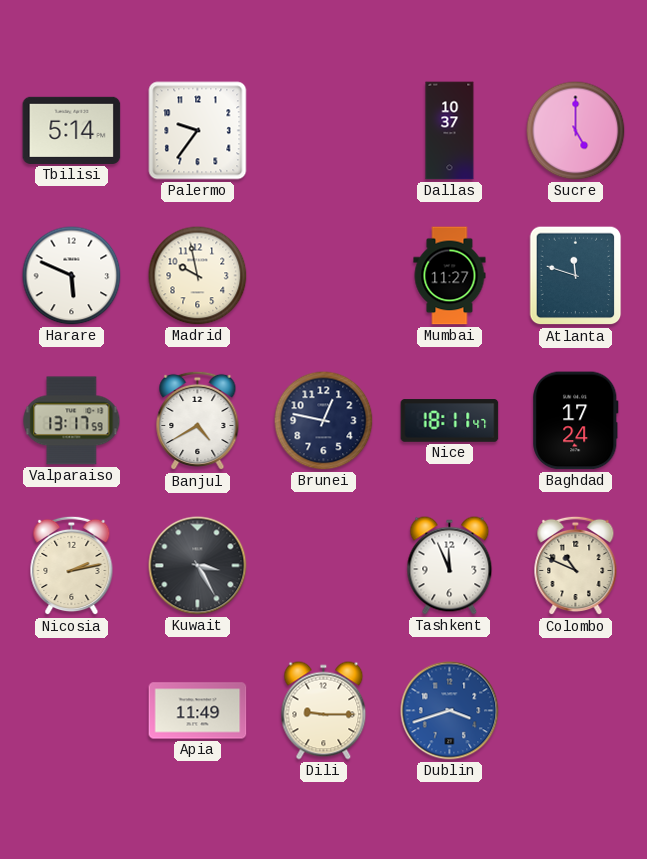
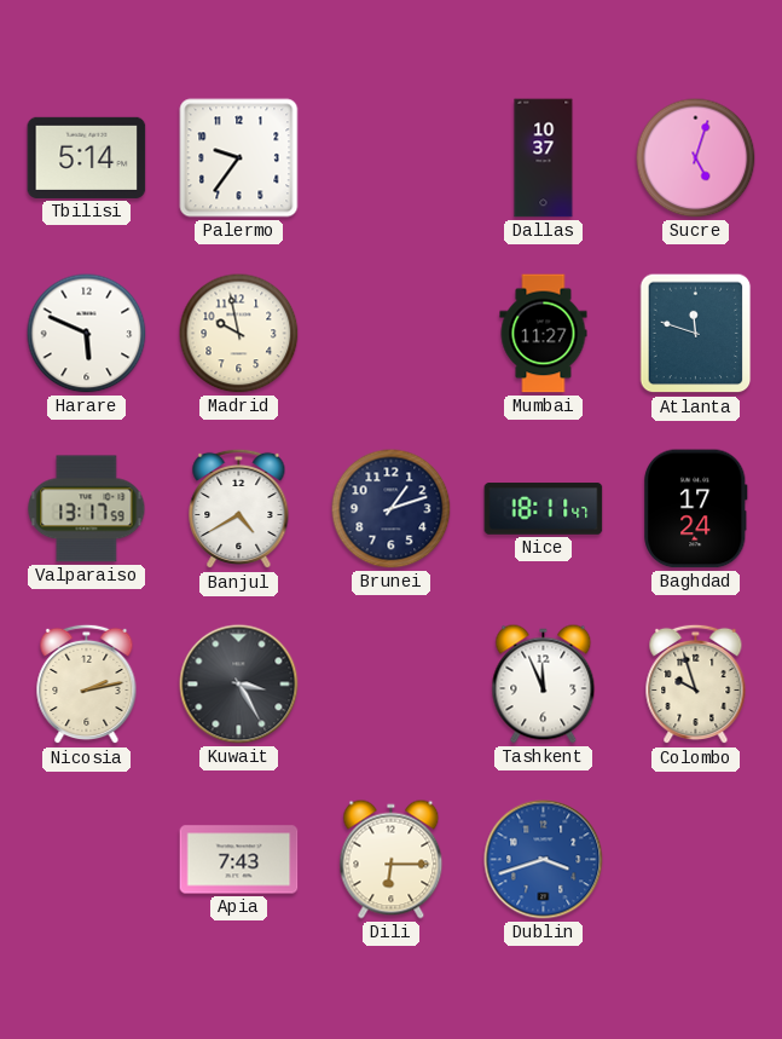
Sucre: 5:00 -> 5:03
Brunei: 12:47 -> 1:12
Colombo: 10:49 -> 9:57
Apia: 11:49 -> 7:43
Dili: 9:15 -> 6:15
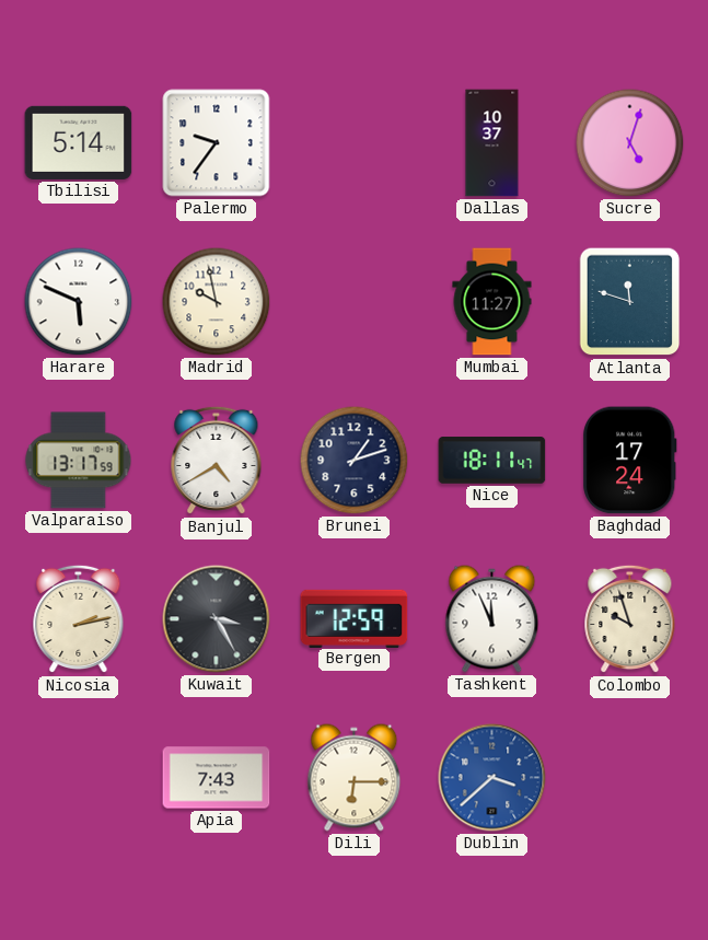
Bergen: none -> 12:59
Dublin: 3:42 -> 3:38
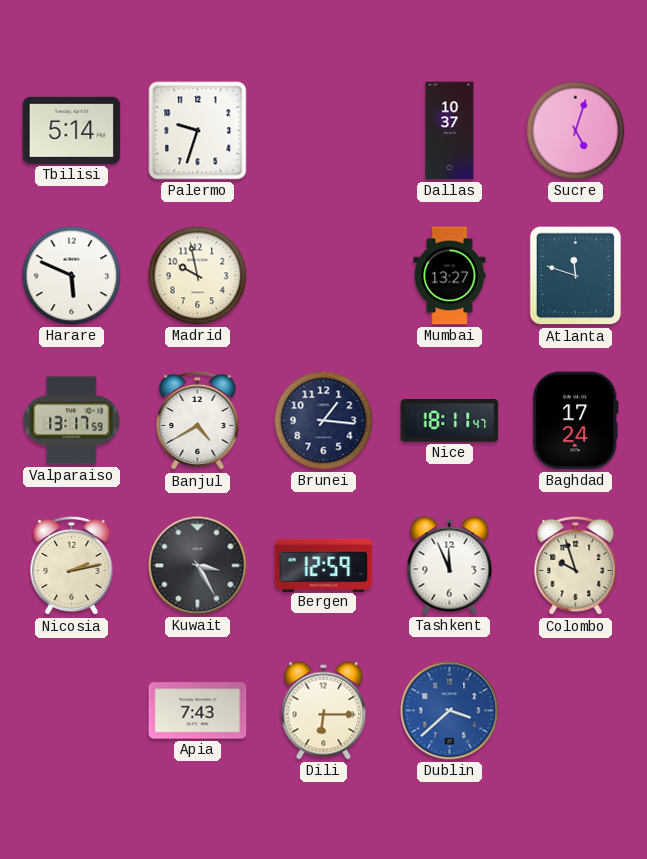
Palermo: 9:36 -> 9:33
Mumbai: 11:27 -> 13:27
Brunei: 1:12 -> 1:16
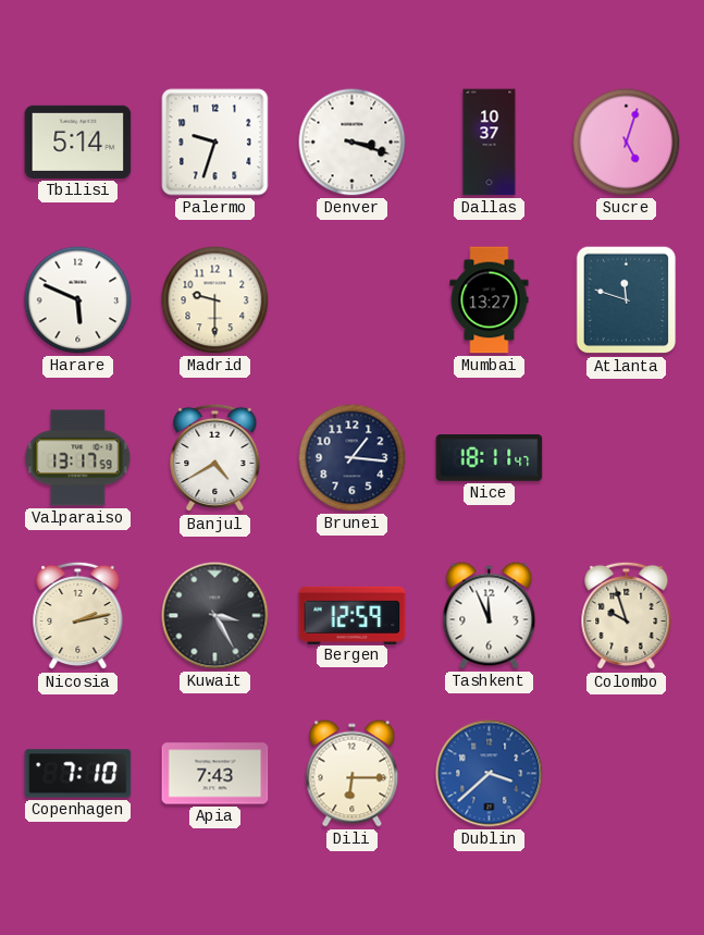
Denver: none -> 3:18
Madrid: 9:58 -> 9:30
Baghdad: 17:24 -> none
Copenhagen: none -> 7:10
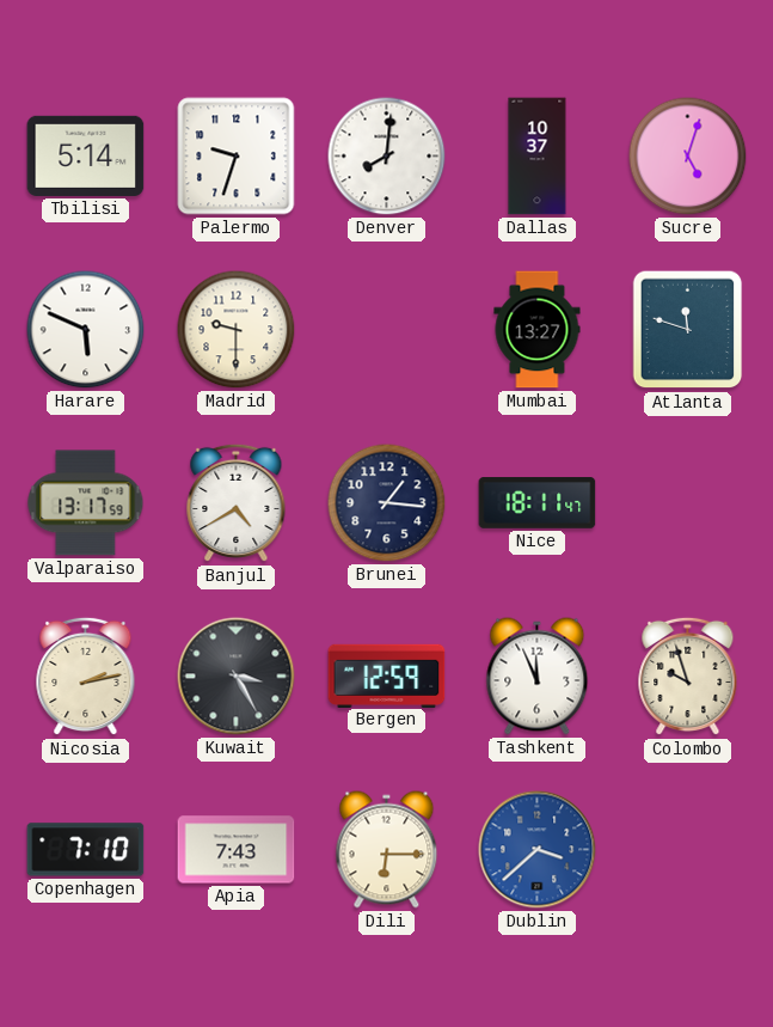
Denver: 3:18 -> 8:01
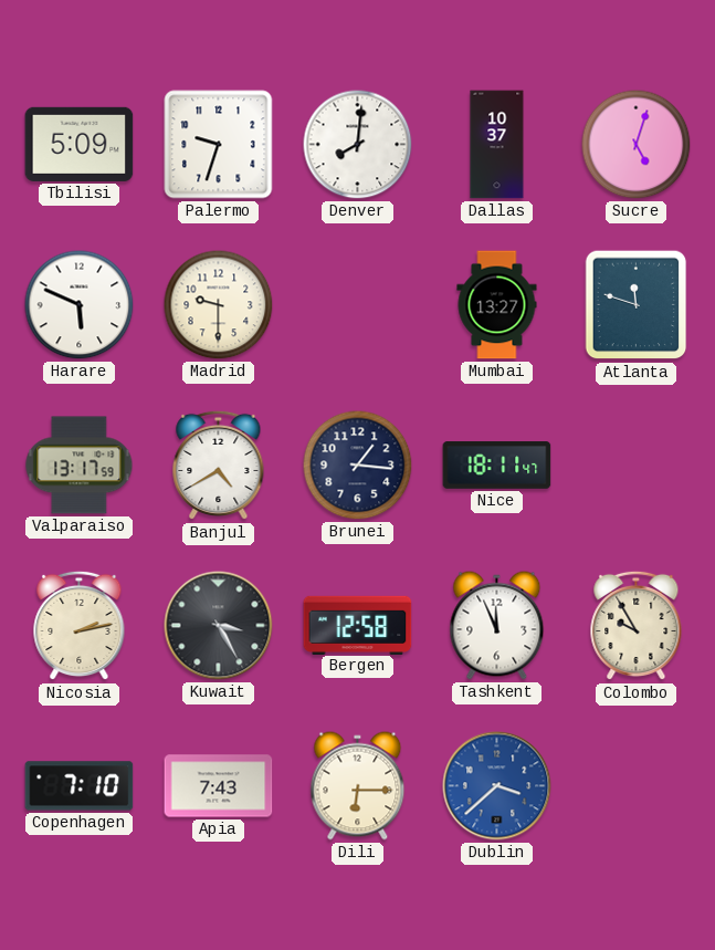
Tbilisi: 5:14 -> 5:09
Bergen: 12:59 -> 12:58
Colombo: 9:57 -> 9:55
